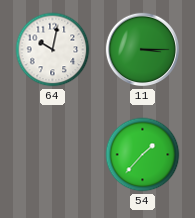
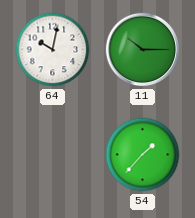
11: 3:15 -> 10:15
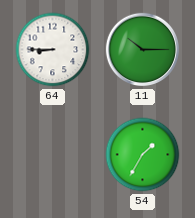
64: 10:02 -> 8:45
54: 1:37 -> 1:35
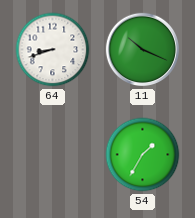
64: 8:45 -> 8:42
11: 10:15 -> 10:19
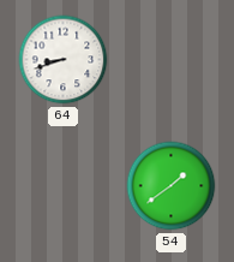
11: 10:19 -> none
54: 1:35 -> 1:39
